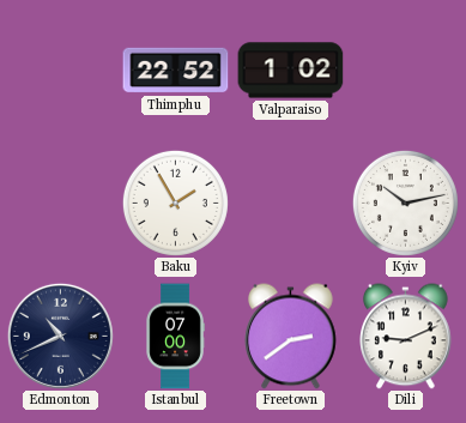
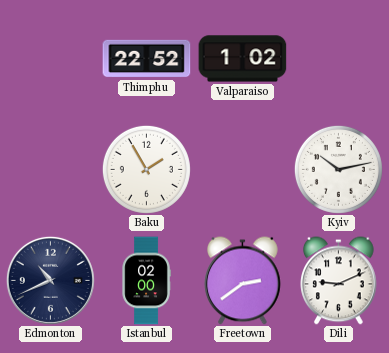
Istanbul: 07:00 -> 02:00
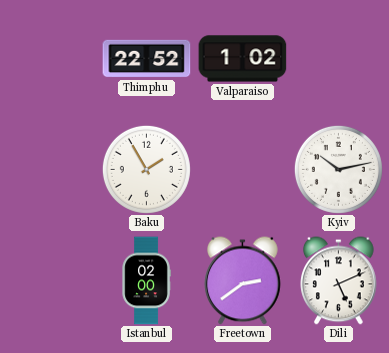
Edmonton: 10:41 -> none
Dili: 9:11 -> 5:11
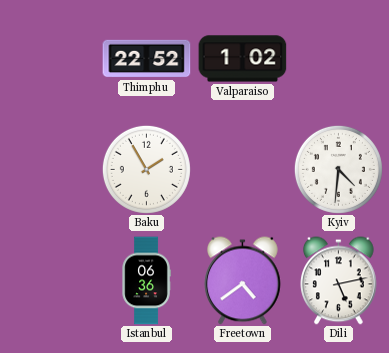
Kyiv: 10:13 -> 4:31
Istanbul: 02:00 -> 06:36
Freetown: 2:39 -> 4:39
Dili: 5:11 -> 5:13
